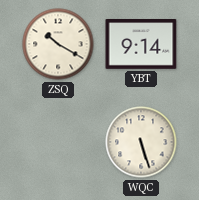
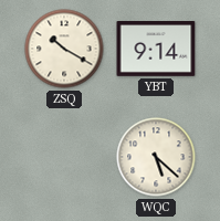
WQC: 5:27 -> 5:22
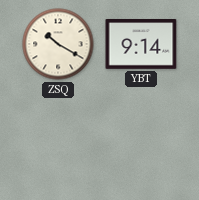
WQC: 5:22 -> none
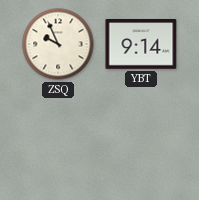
ZSQ: 10:20 -> 9:56
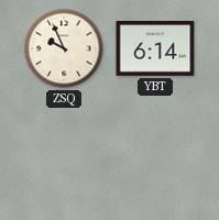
YBT: 9:14 -> 6:14
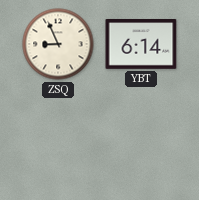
ZSQ: 9:56 -> 8:56
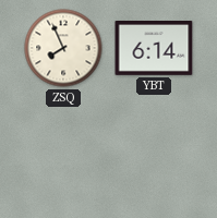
ZSQ: 8:56 -> 7:56
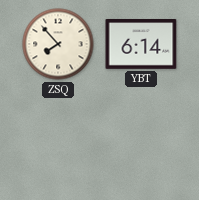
ZSQ: 7:56 -> 7:53
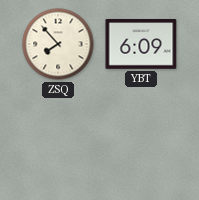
YBT: 6:14 -> 6:09
